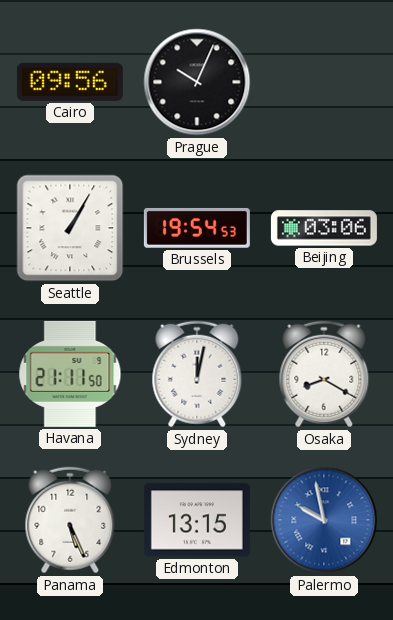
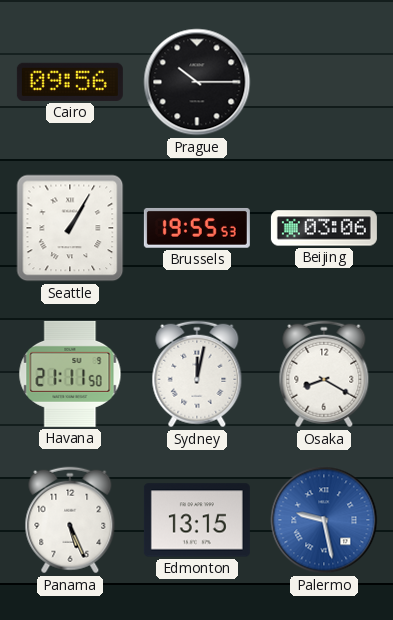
Prague: 10:04 -> 10:15
Brussels: 19:54 -> 19:55
Palermo: 9:58 -> 9:28
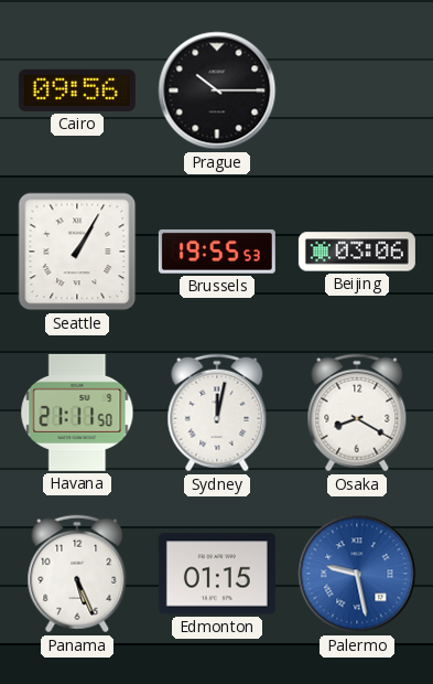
Edmonton: 13:15 -> 01:15
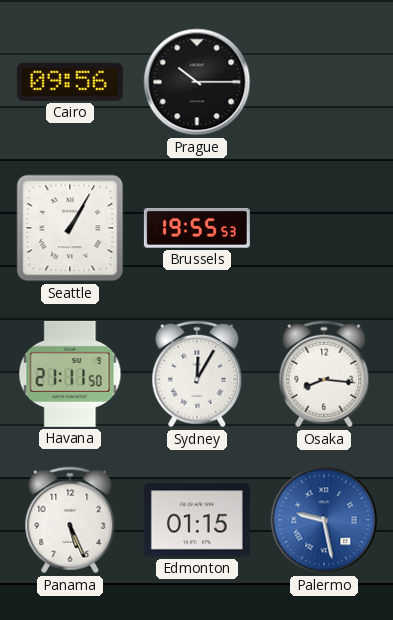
Beijing: 03:06 -> none
Sydney: 12:02 -> 12:05
Osaka: 8:20 -> 8:16
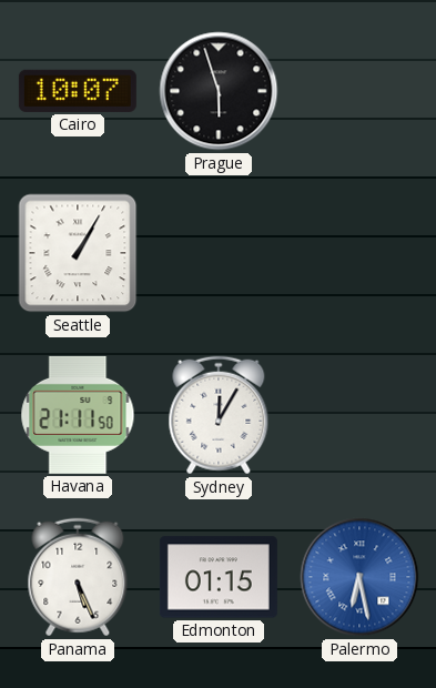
Cairo: 09:56 -> 10:07
Prague: 10:15 -> 5:57
Brussels: 19:55 -> none
Osaka: 8:16 -> none
Palermo: 9:28 -> 6:28
